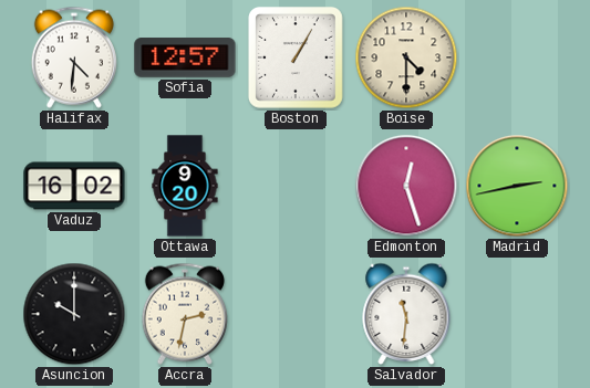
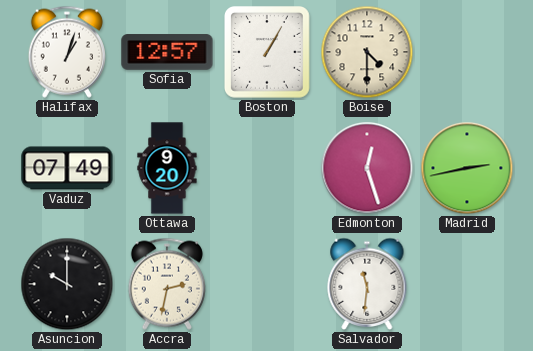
Halifax: 4:31 -> 1:03
Vaduz: 16:02 -> 07:49
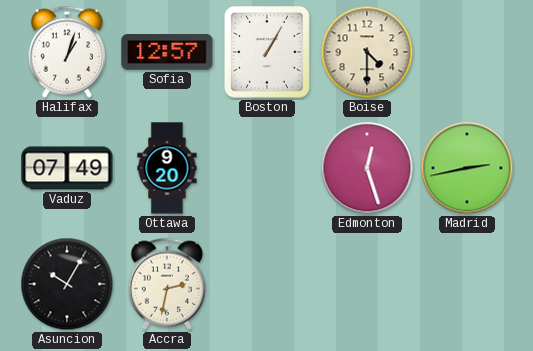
Asuncion: 10:00 -> 10:05
Salvador: 11:31 -> none
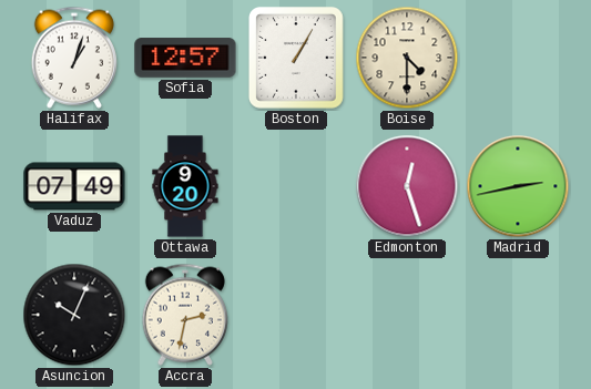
Asuncion: 10:05 -> 10:04
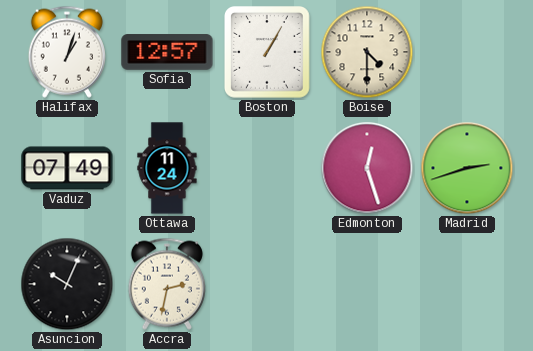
Ottawa: 9:20 -> 11:24
Madrid: 2:43 -> 2:42
